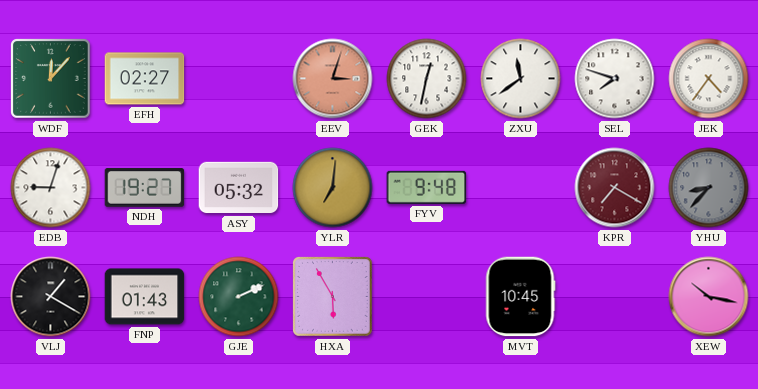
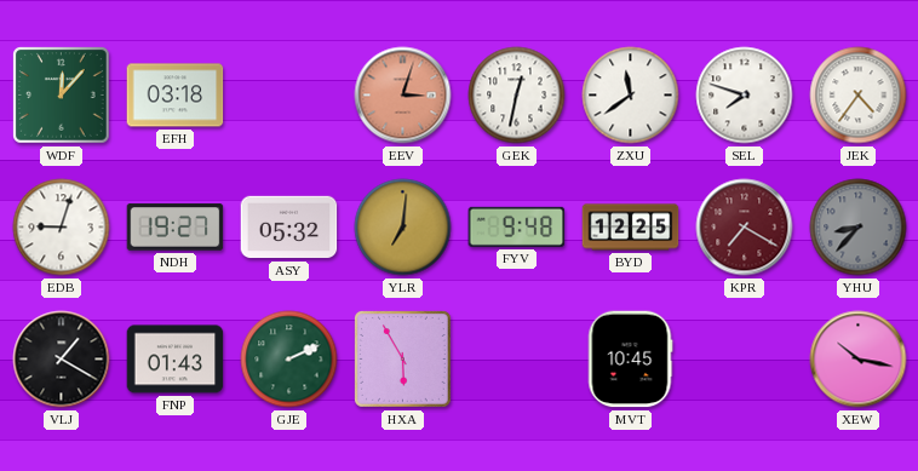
EFH: 02:27 -> 03:18
BYD: none -> 12:25
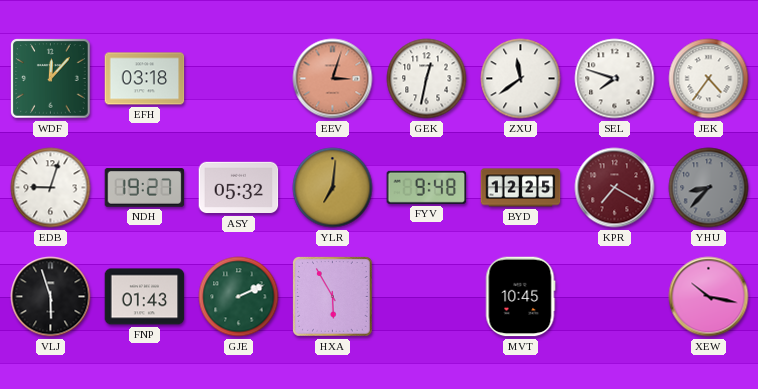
VLJ: 1:20 -> 5:57
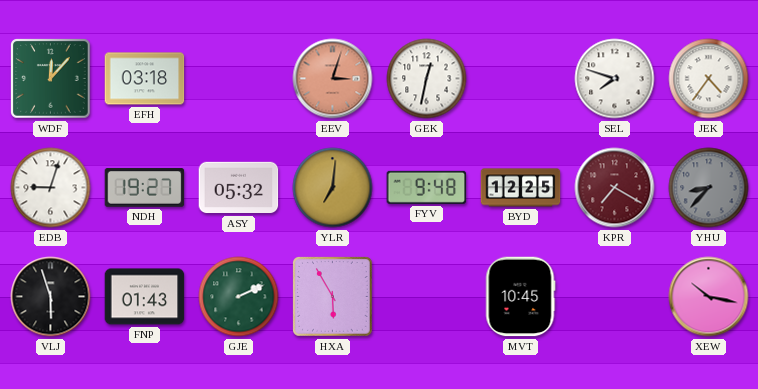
ZXU: 11:39 -> none
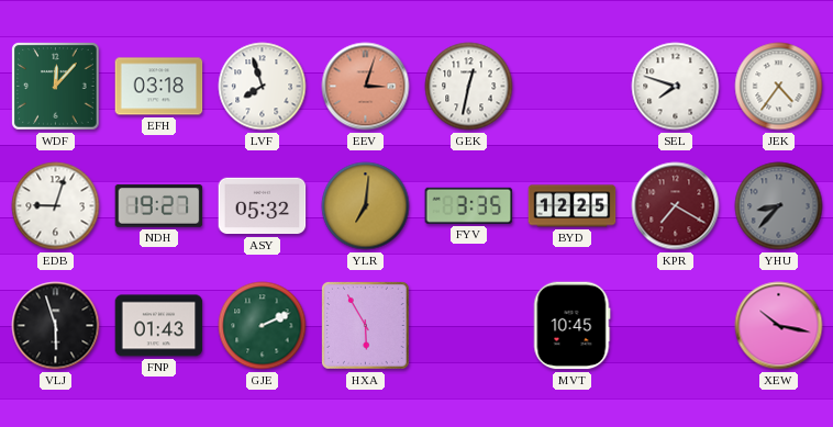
LVF: none -> 7:57
FYV: 9:48 -> 3:35
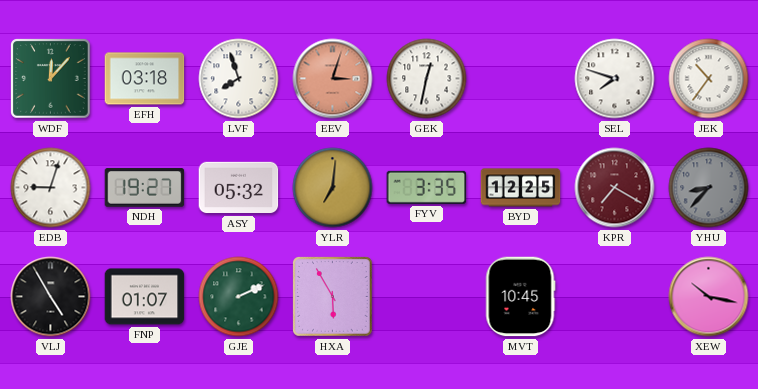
JEK: 4:36 -> 10:36
VLJ: 5:57 -> 4:55
FNP: 01:43 -> 01:07
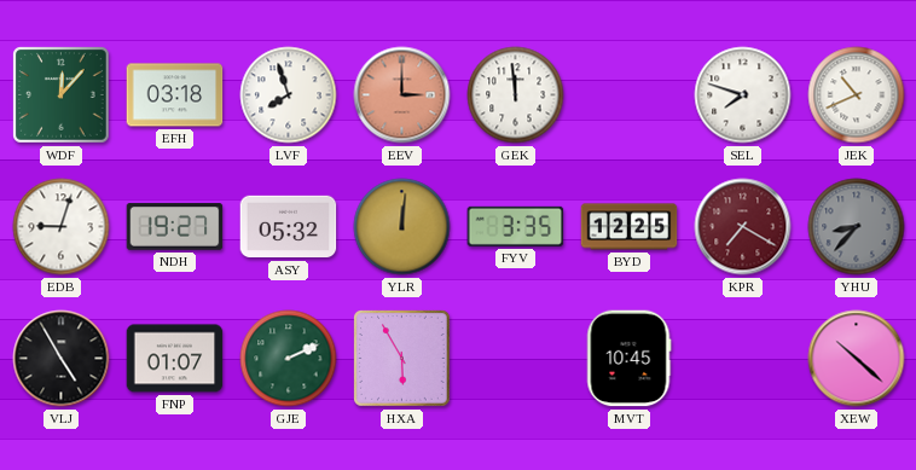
EEV: 3:03 -> 3:00
GEK: 12:32 -> 11:59
JEK: 10:36 -> 10:41
YLR: 7:01 -> 12:01
XEW: 10:17 -> 10:22
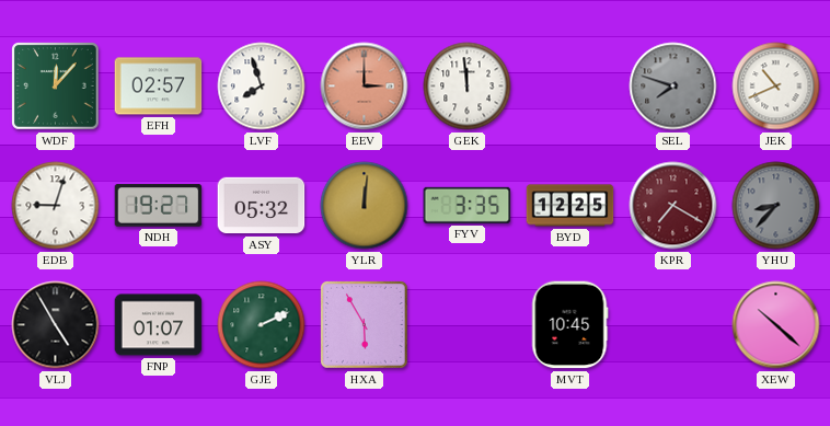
EFH: 03:18 -> 02:57
SEL dial: white -> grey
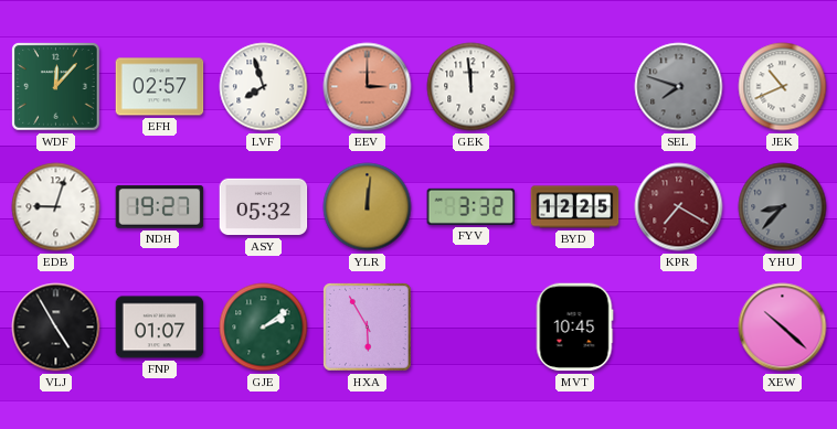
FYV: 3:35 -> 3:32
GJE: 2:11 -> 2:09
